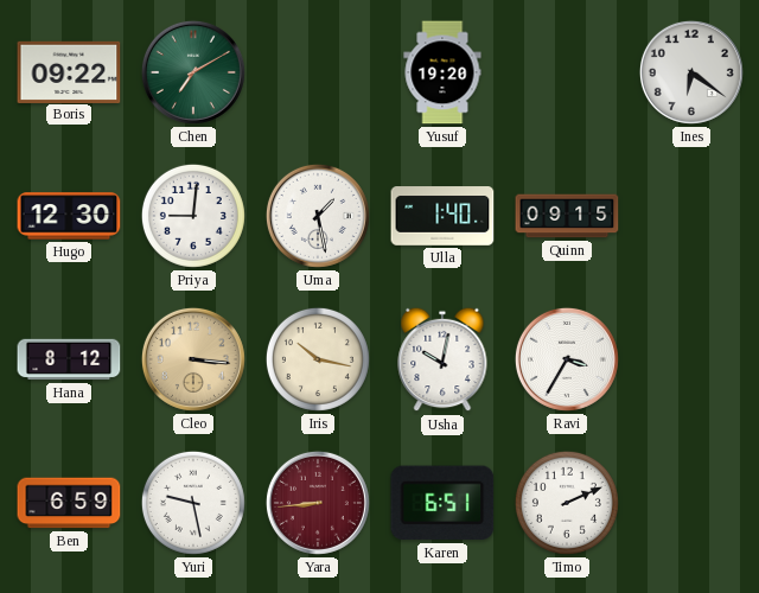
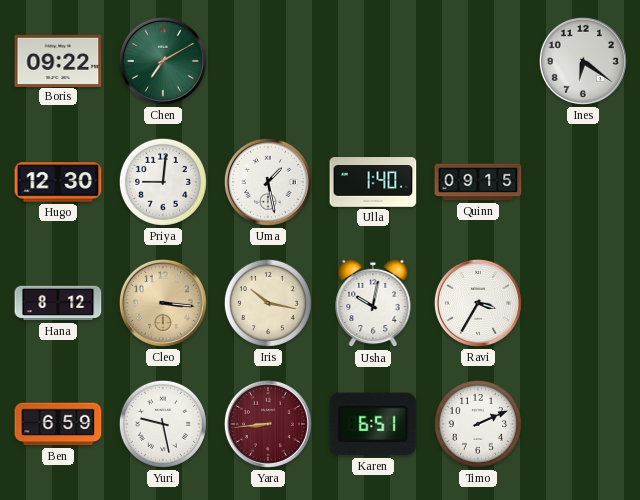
Yusuf: 19:20 -> none
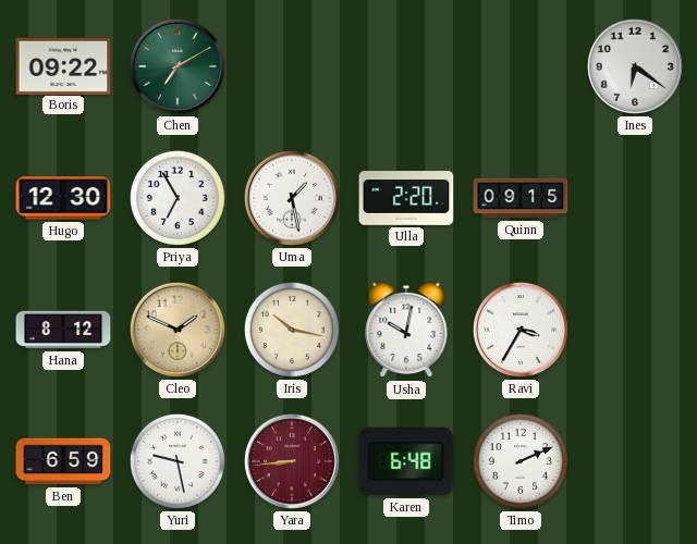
Priya: 9:01 -> 6:55
Ulla: 1:40 -> 2:20
Cleo: 3:16 -> 1:49
Karen: 6:51 -> 6:48
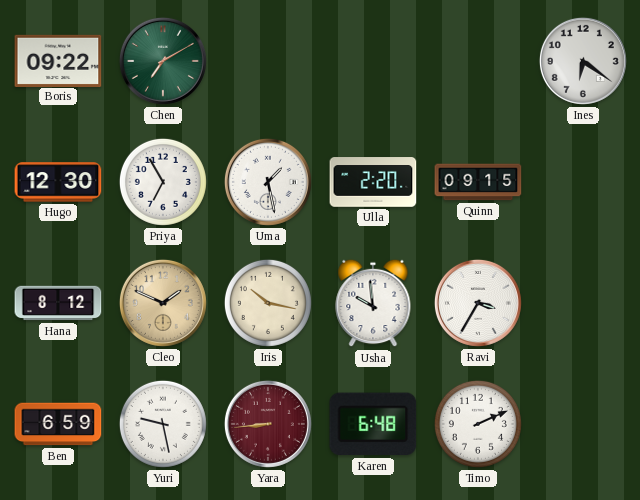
Usha: 10:02 -> 9:59
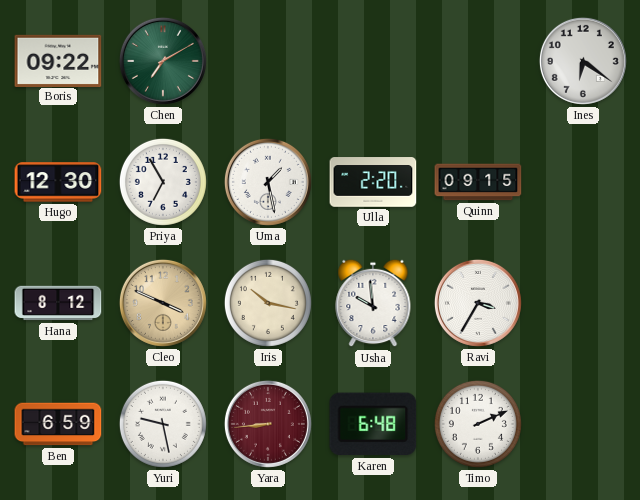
Cleo: 1:49 -> 3:49
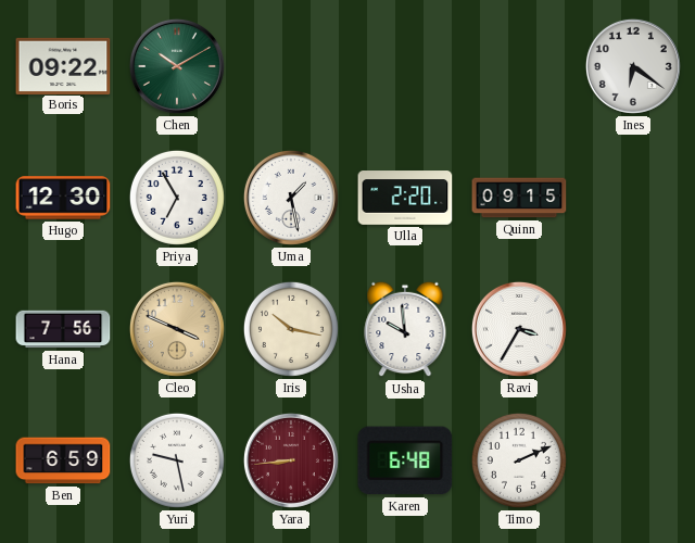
Chen: 7:10 -> 10:10
Hana: 8:12 -> 7:56
